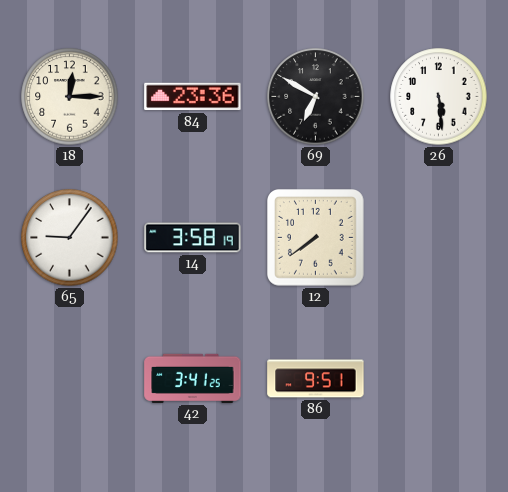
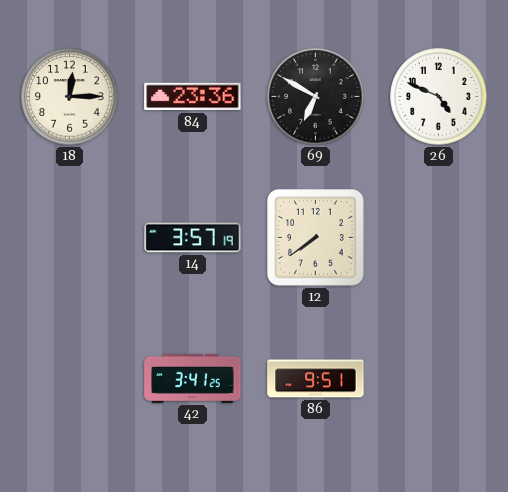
26: 5:29 -> 4:49
65: 9:06 -> none
14: 3:58 -> 3:57
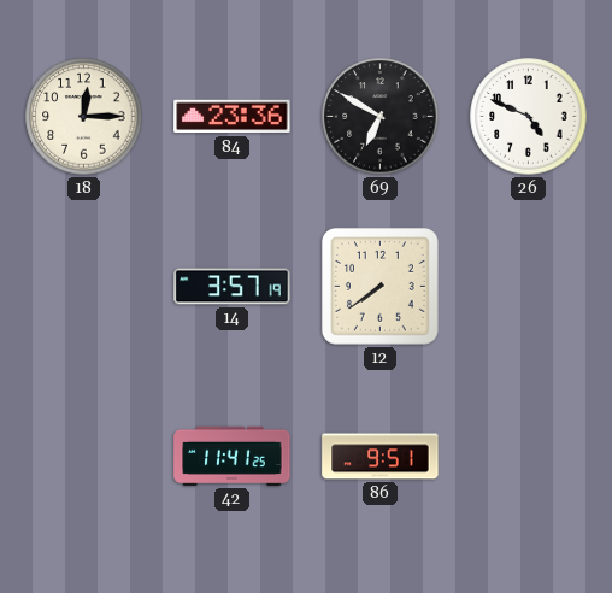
42: 3:41 -> 11:41
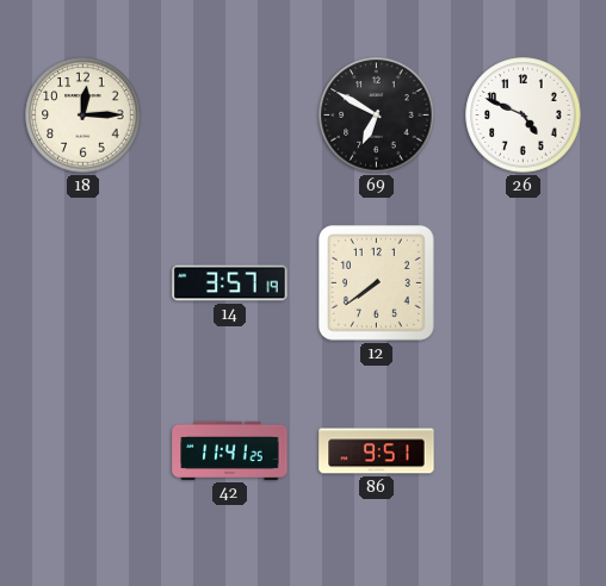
84: 23:36 -> none
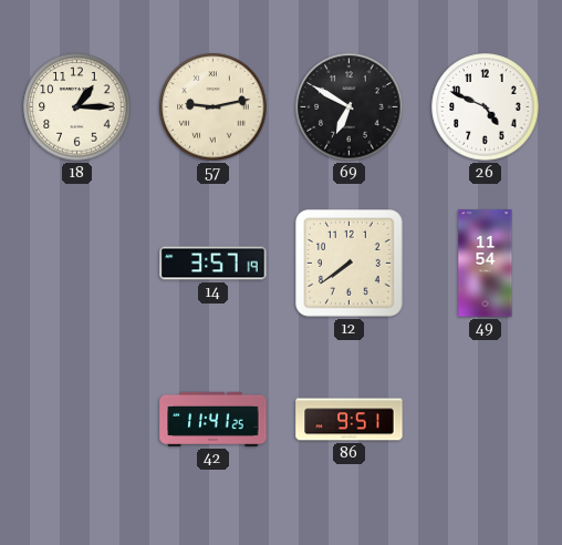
18: 12:15 -> 1:15
57: none -> 9:13
49: none -> 11:54
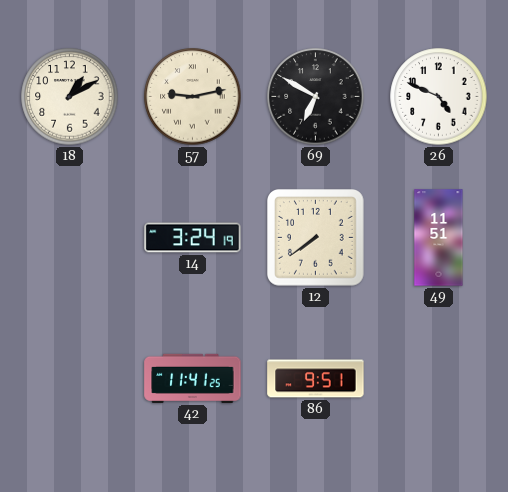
18: 1:15 -> 1:10
14: 3:57 -> 3:24
49: 11:54 -> 11:51
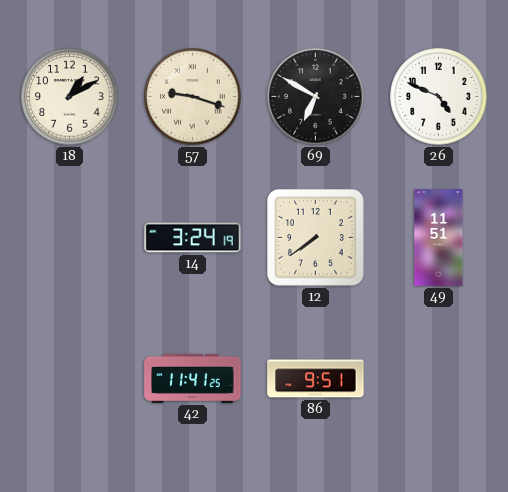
57: 9:13 -> 9:18
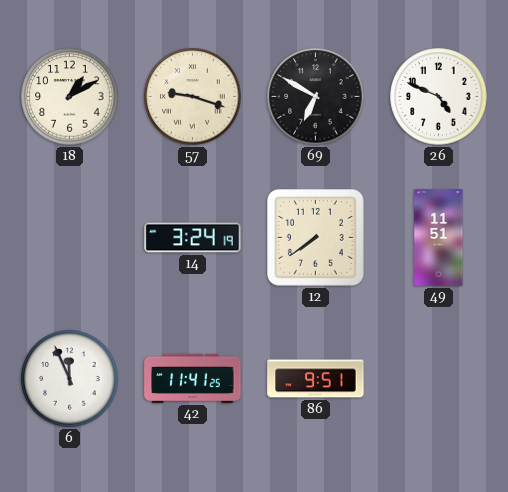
6: none -> 11:56
